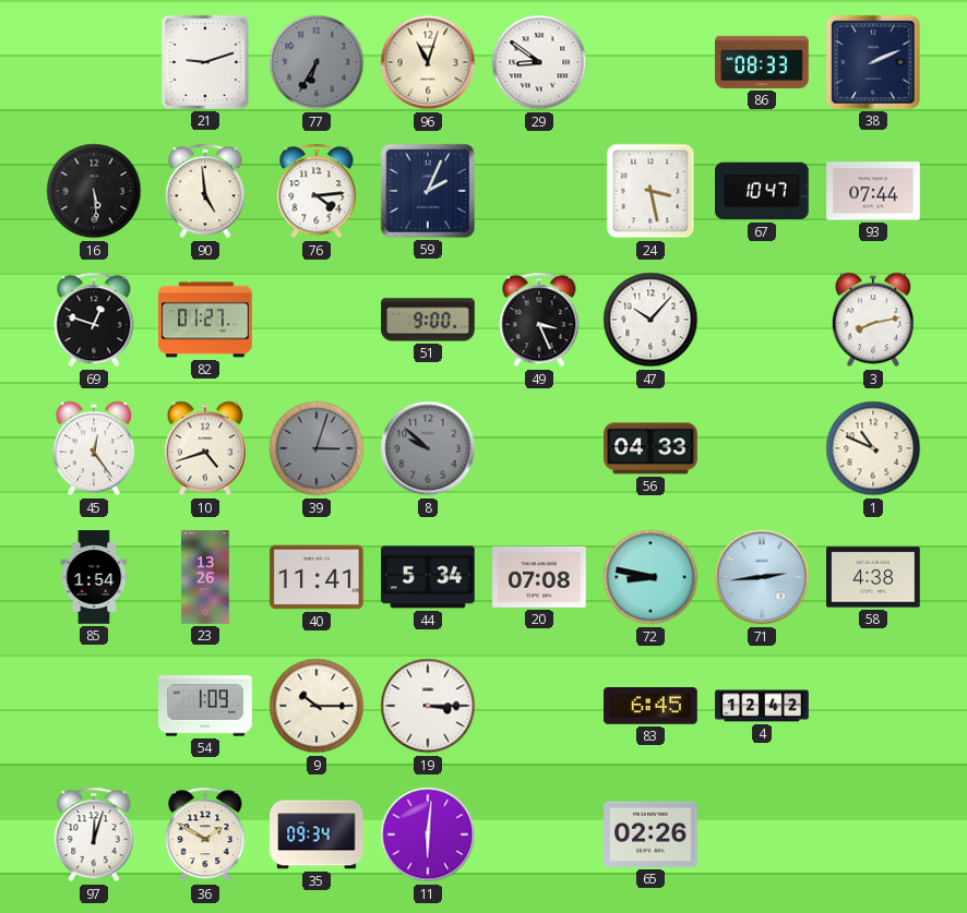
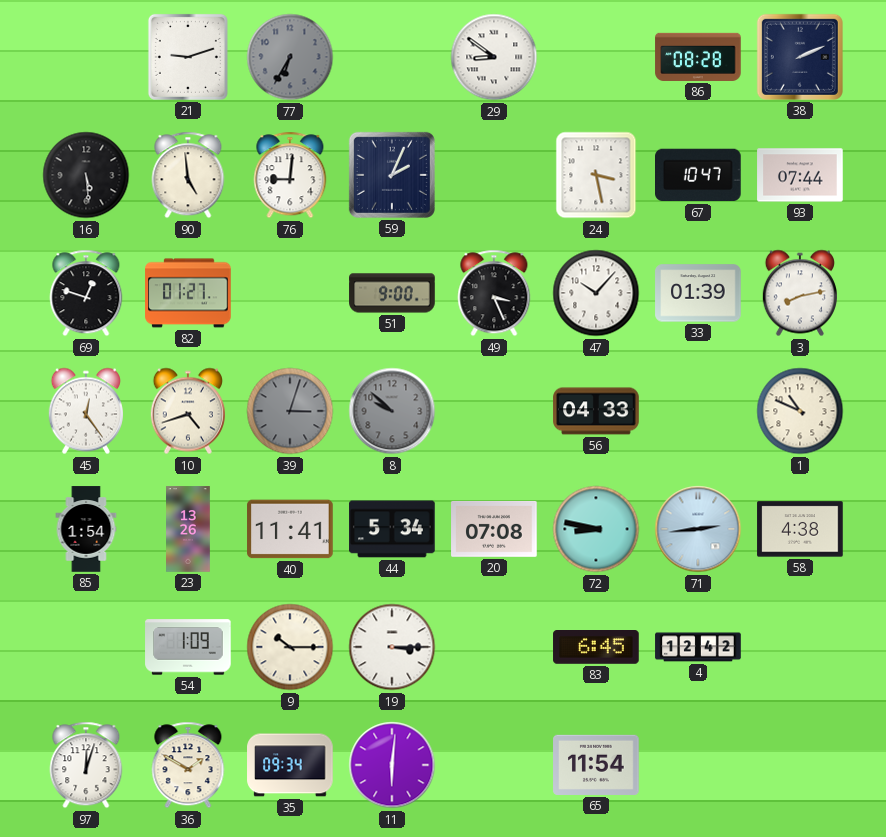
96: 11:03 -> none
86: 08:33 -> 08:28
76: 4:14 -> 9:01
33: none -> 01:39
65: 02:26 -> 11:54
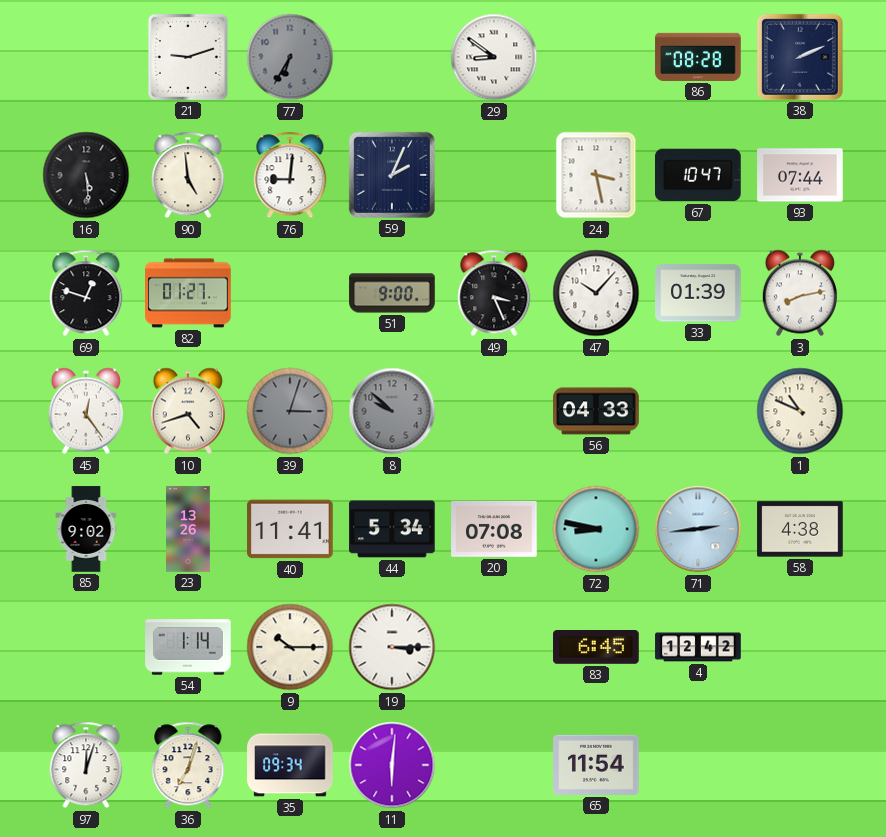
85: 1:54 -> 9:02
54: 1:09 -> 1:14
36: 1:50 -> 7:03
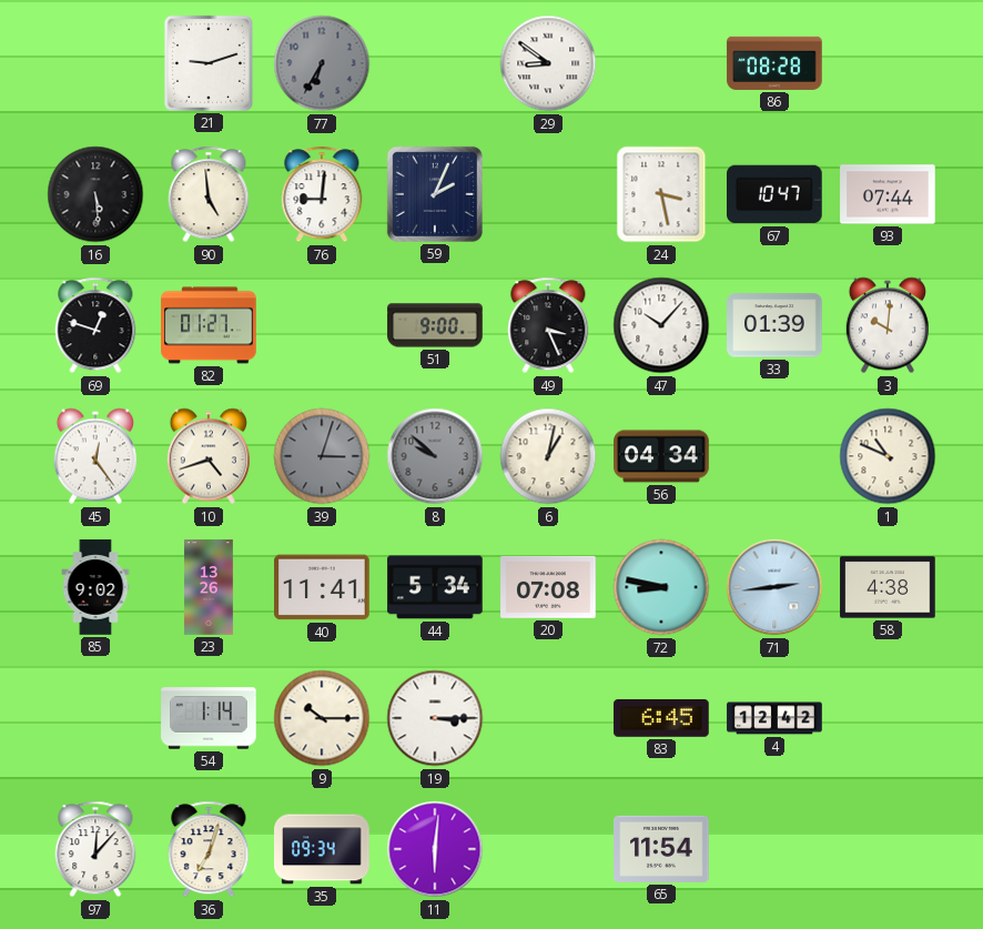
38: 2:11 -> none
3: 8:13 -> 10:01
6: none -> 1:02
56: 04:33 -> 04:34
97: 12:03 -> 12:07
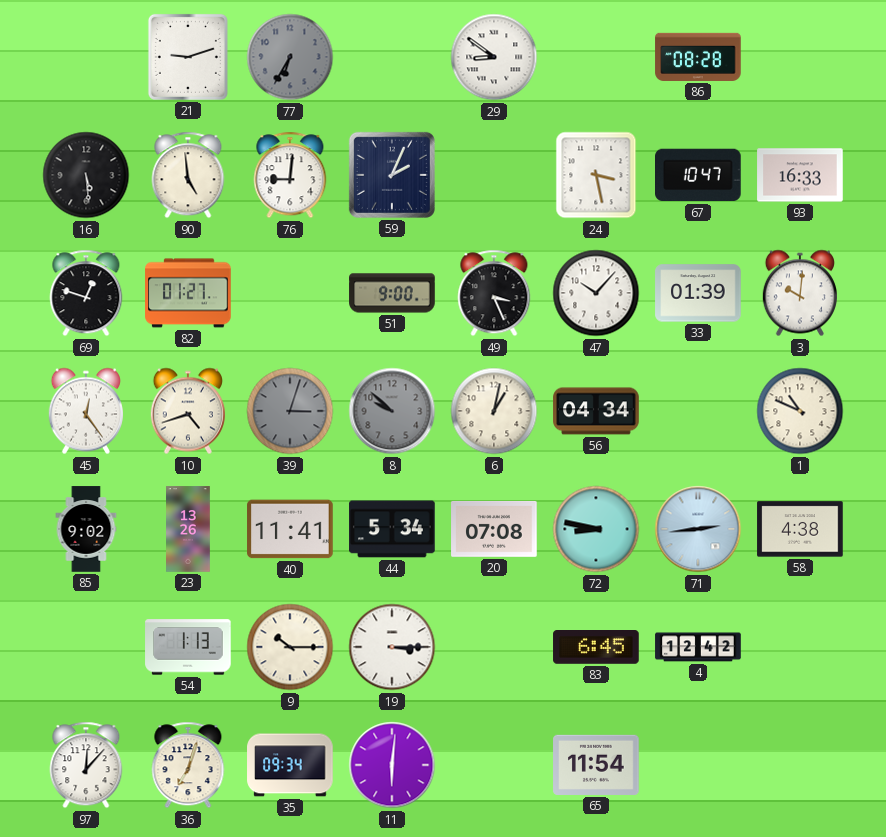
93: 07:44 -> 16:33
54: 1:14 -> 1:13
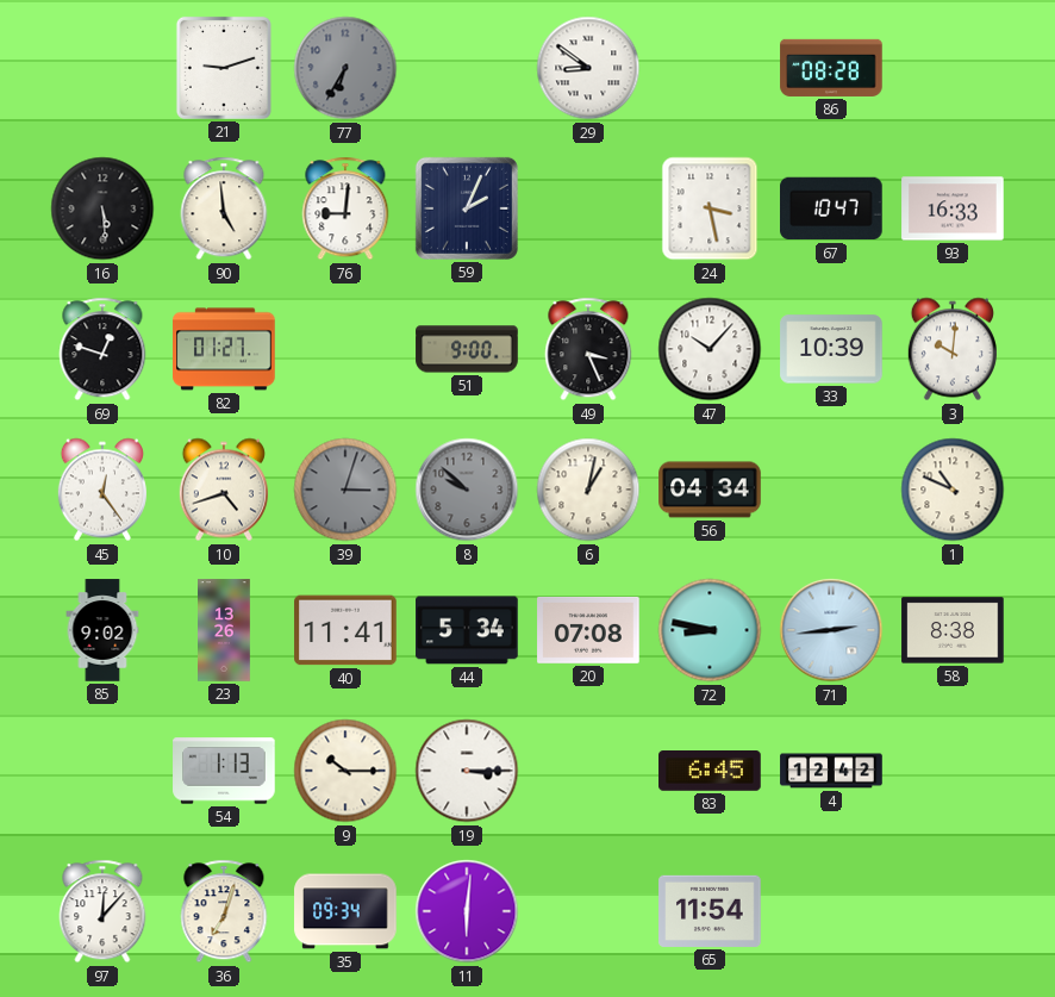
33: 01:39 -> 10:39
58: 4:38 -> 8:38
